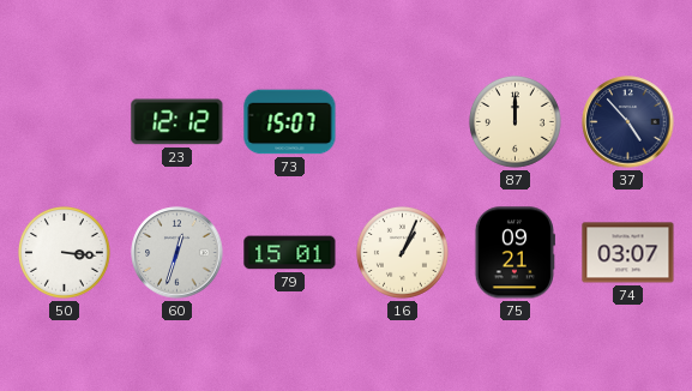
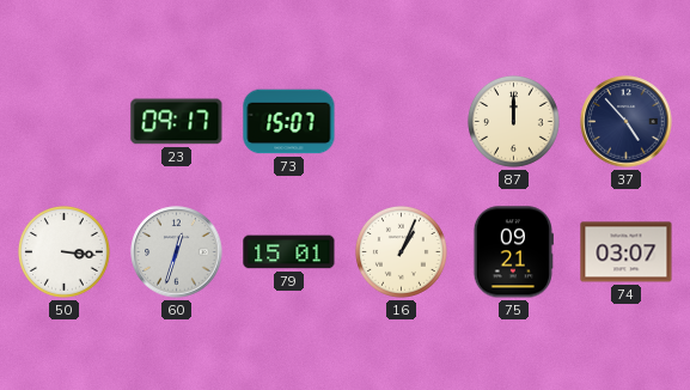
23: 12:12 -> 09:17
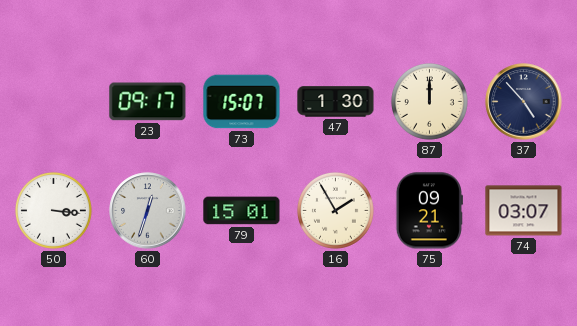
47: none -> 1:30
16: 1:04 -> 1:55
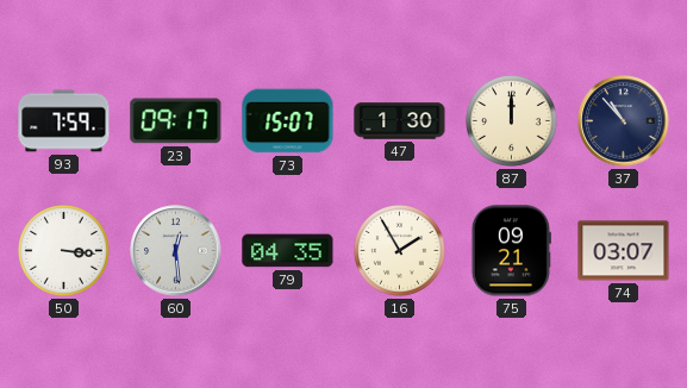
93: none -> 7:59
37: 4:53 -> 10:53
60: 12:33 -> 12:29
79: 15:01 -> 04:35
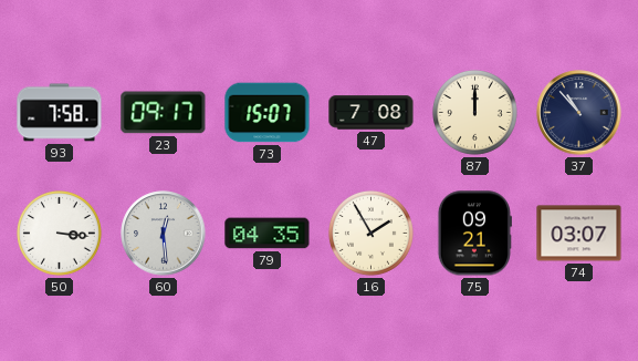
93: 7:59 -> 7:58
47: 1:30 -> 7:08
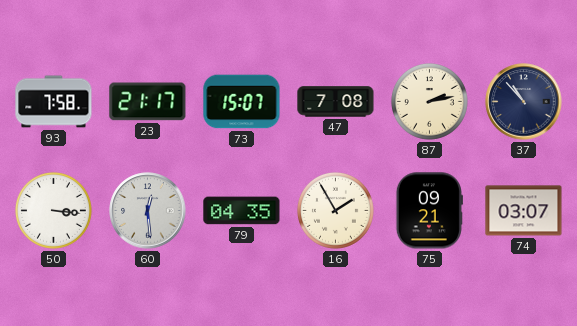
23: 09:17 -> 21:17
87: 12:00 -> 2:13
